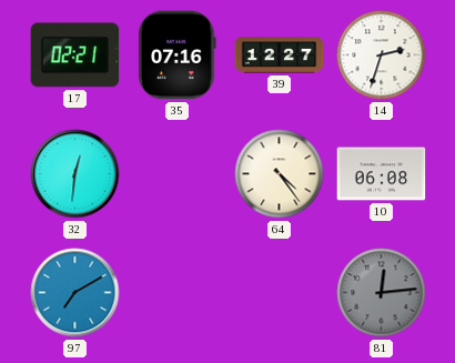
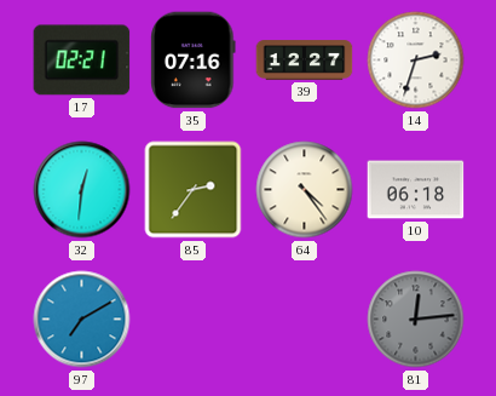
85: none -> 2:36
10: 06:08 -> 06:18
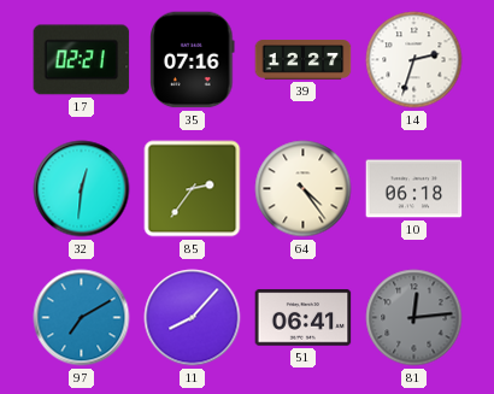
11: none -> 8:07
51: none -> 06:41
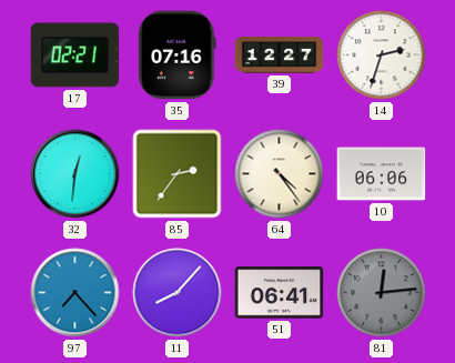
10: 06:18 -> 06:06
97: 7:10 -> 7:23
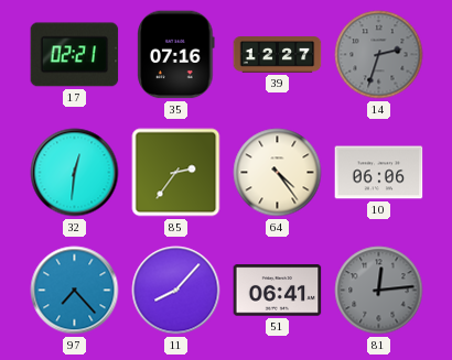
14 dial: white -> grey
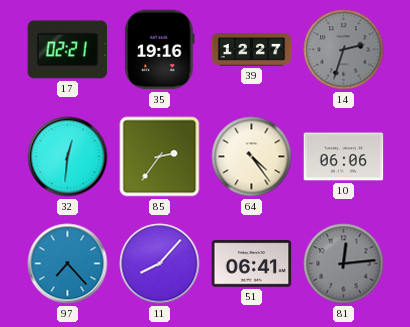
35: 07:16 -> 19:16
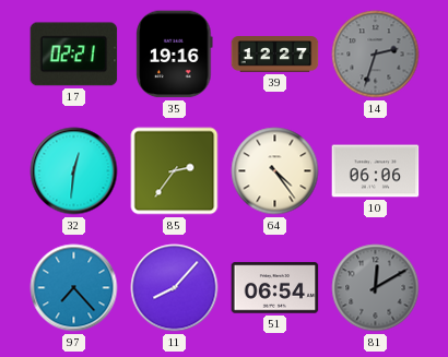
51: 06:41 -> 06:54
81: 12:14 -> 12:10
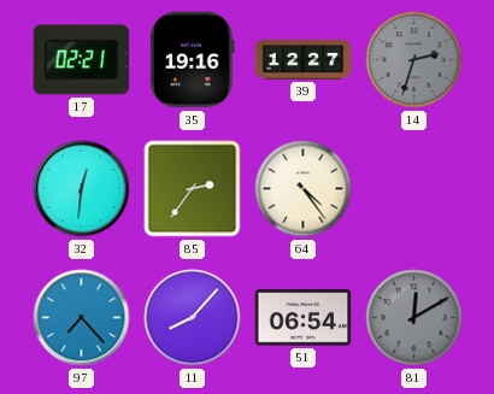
10: 06:06 -> none
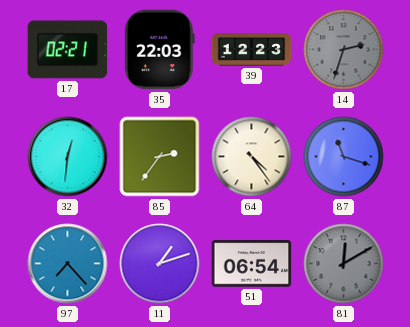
35: 19:16 -> 22:03
39: 12:27 -> 12:23
87: none -> 11:18
11: 8:07 -> 1:12
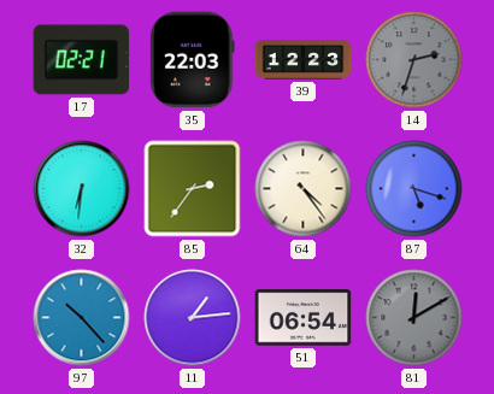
32: 12:31 -> 6:31
87: 11:18 -> 5:18
97: 7:23 -> 10:23
11: 1:12 -> 1:14
